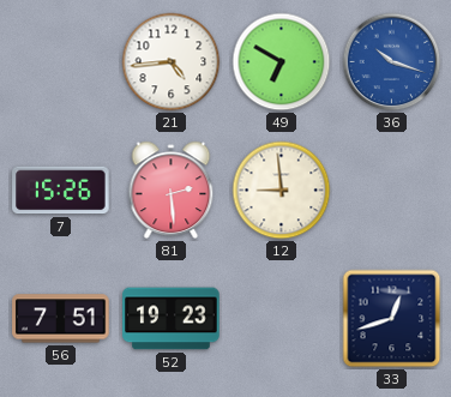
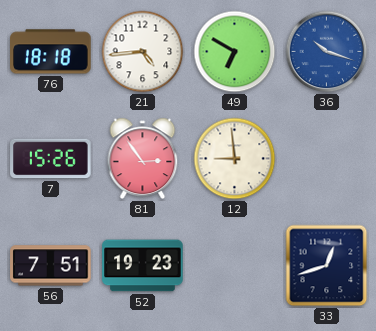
76: none -> 18:18
81: 2:29 -> 2:54
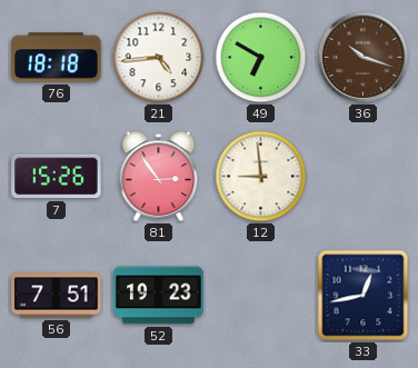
36 dial: blue -> brown
33: 12:42 -> 12:43
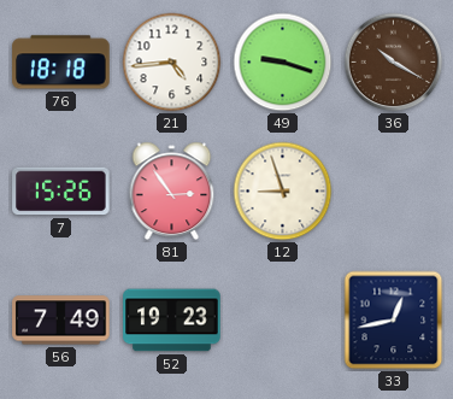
49: 6:50 -> 9:18
36: 10:18 -> 10:20
12: 8:59 -> 8:57
56: 7:51 -> 7:49
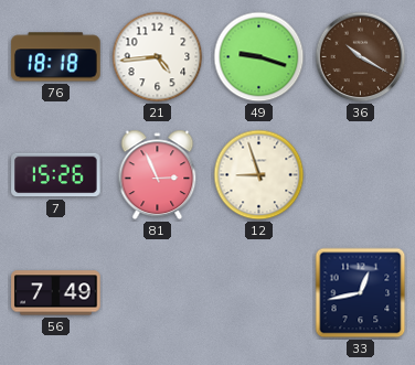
81: 2:54 -> 2:56
52: 19:23 -> none
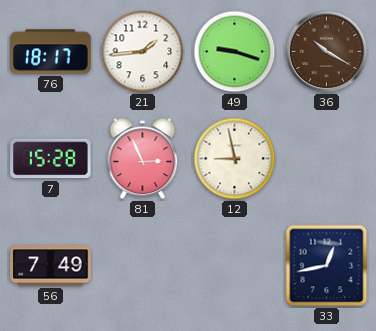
76: 18:18 -> 18:17
21: 4:44 -> 1:44
7: 15:26 -> 15:28
12: 8:57 -> 8:58
